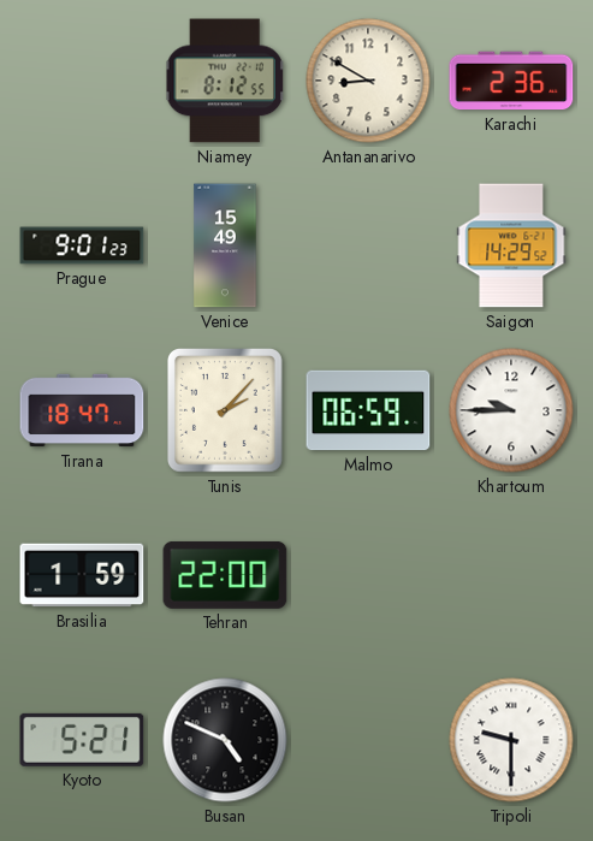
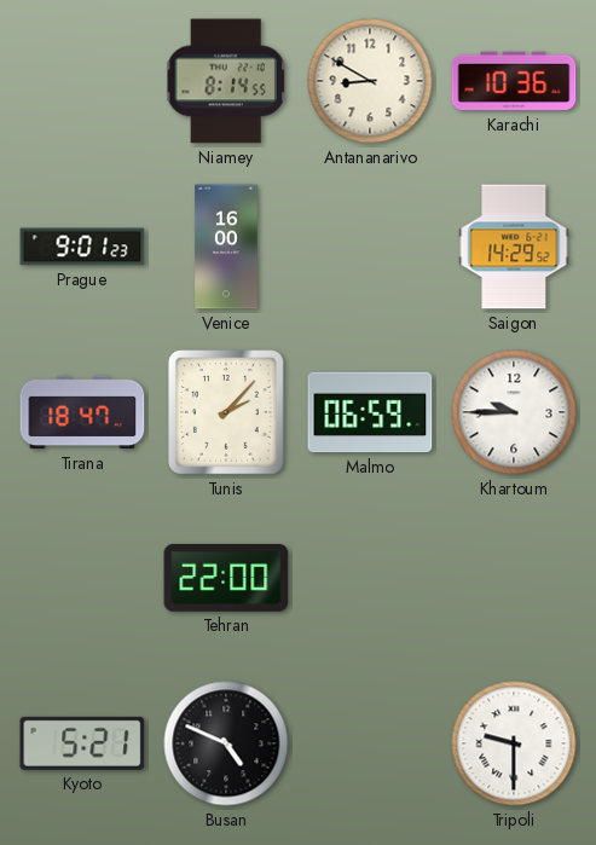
Niamey: 8:12 -> 8:14
Karachi: 2:36 -> 10:36
Venice: 15:49 -> 16:00
Brasilia: 1:59 -> none
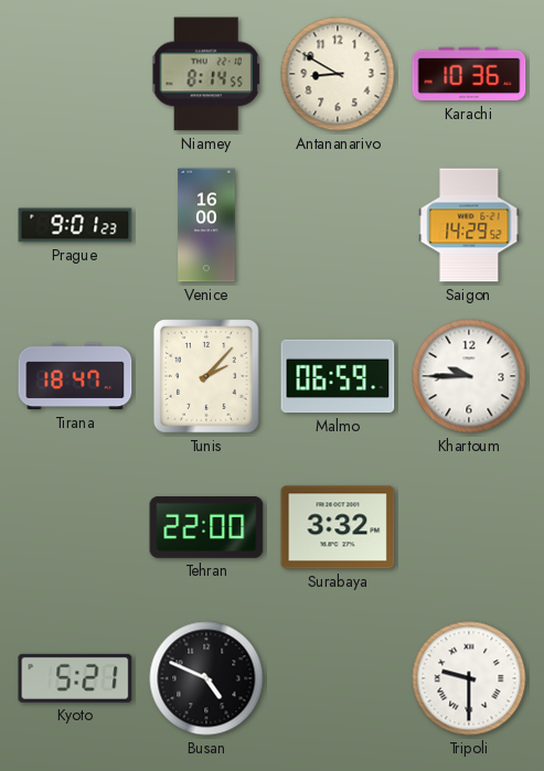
Surabaya: none -> 3:32
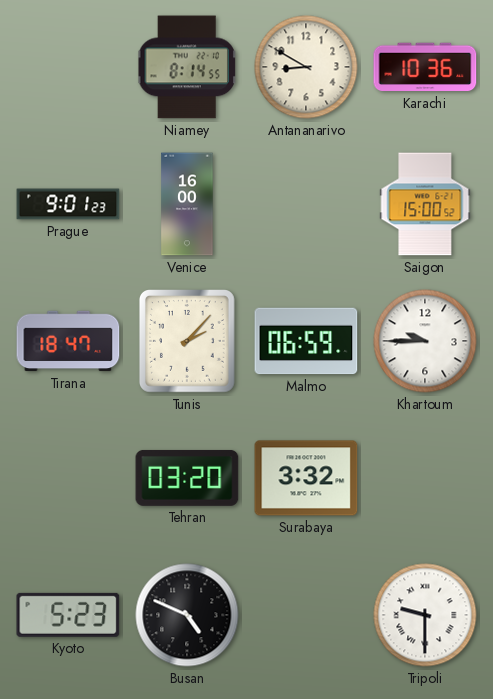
Saigon: 14:29 -> 15:00
Tehran: 22:00 -> 03:20
Kyoto: 5:21 -> 5:23
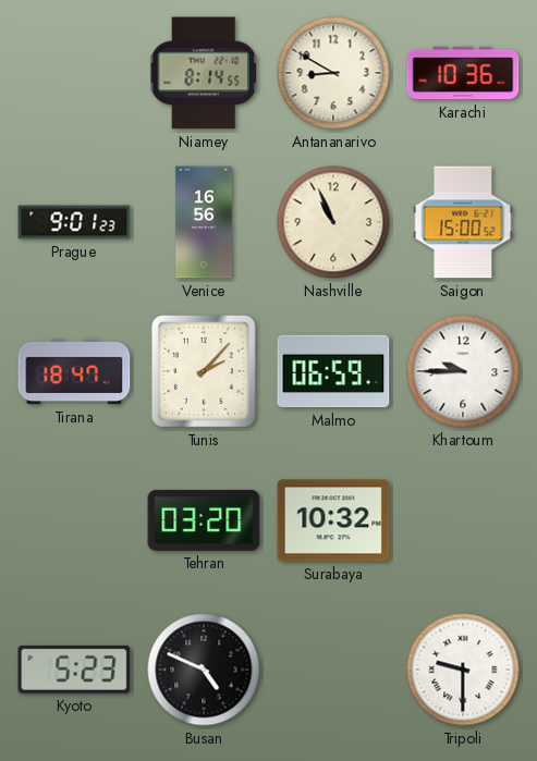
Venice: 16:00 -> 16:56
Nashville: none -> 10:56
Surabaya: 3:32 -> 10:32
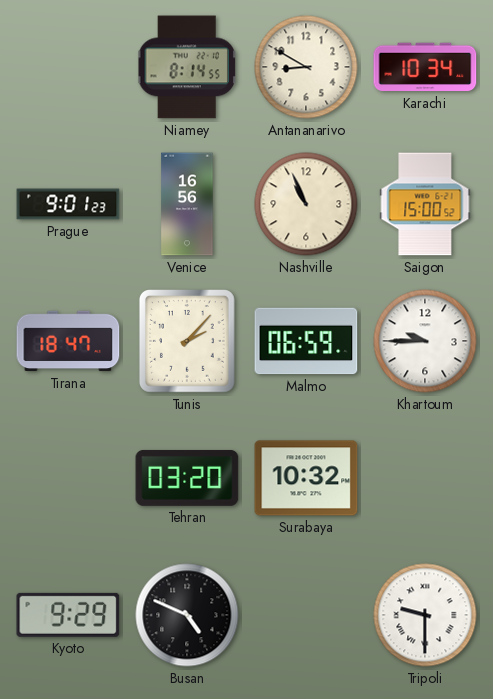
Karachi: 10:36 -> 10:34
Kyoto: 5:23 -> 9:29
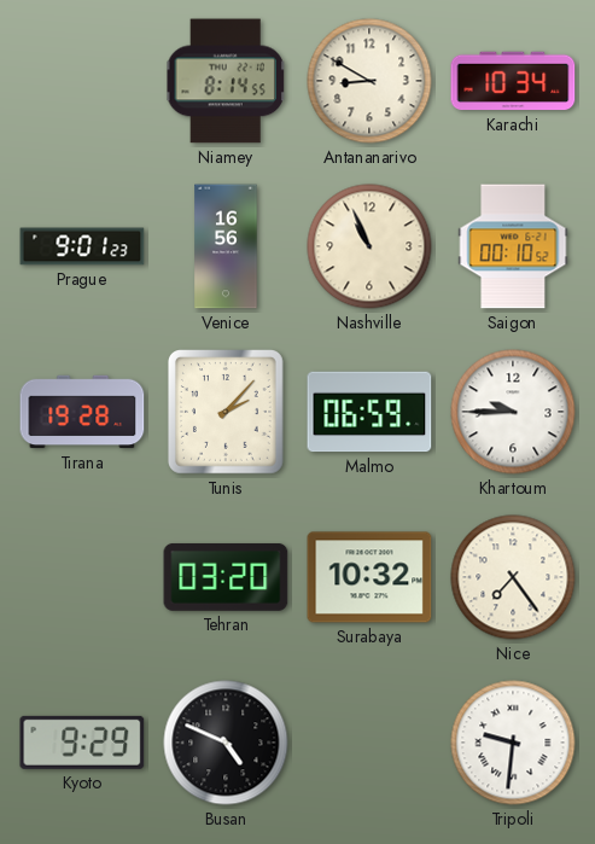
Saigon: 15:00 -> 00:10
Tirana: 18:47 -> 19:28
Nice: none -> 7:24
Tripoli: 9:30 -> 9:31
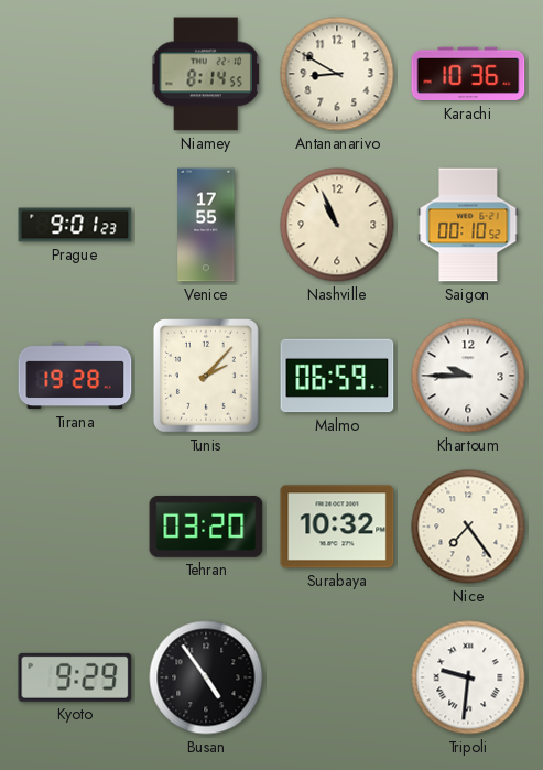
Karachi: 10:34 -> 10:36
Venice: 16:56 -> 17:55
Busan: 4:49 -> 4:54
